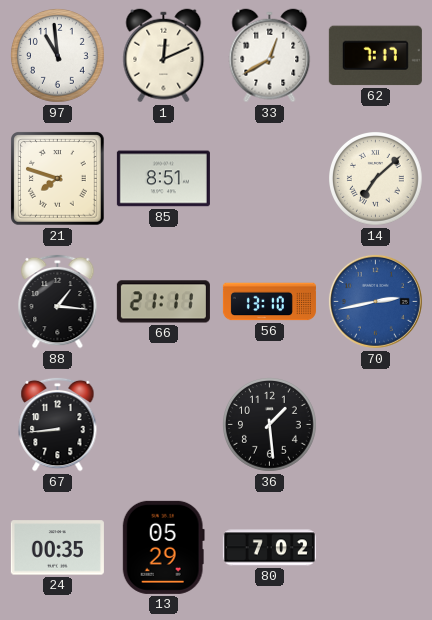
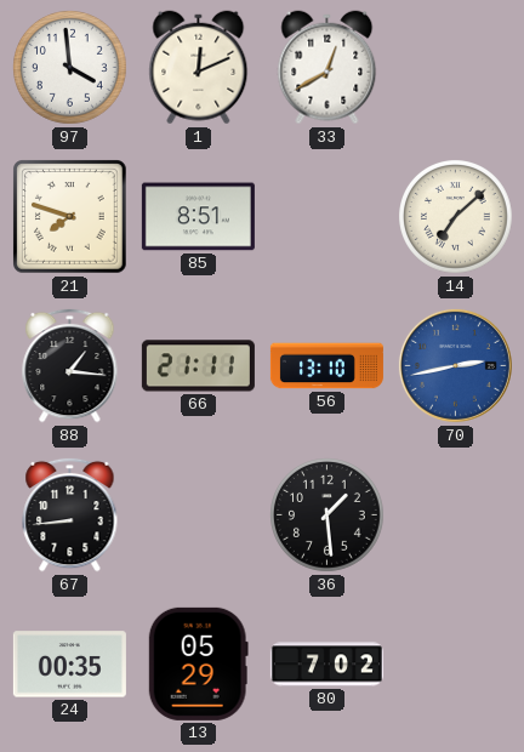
97: 10:59 -> 3:59
62: 7:17 -> none
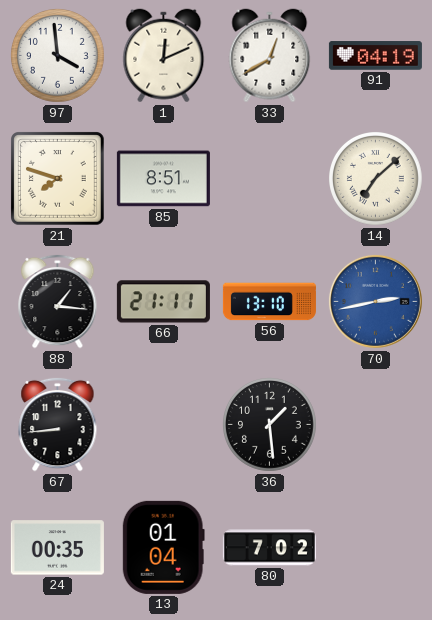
91: none -> 04:19
13: 05:29 -> 01:04
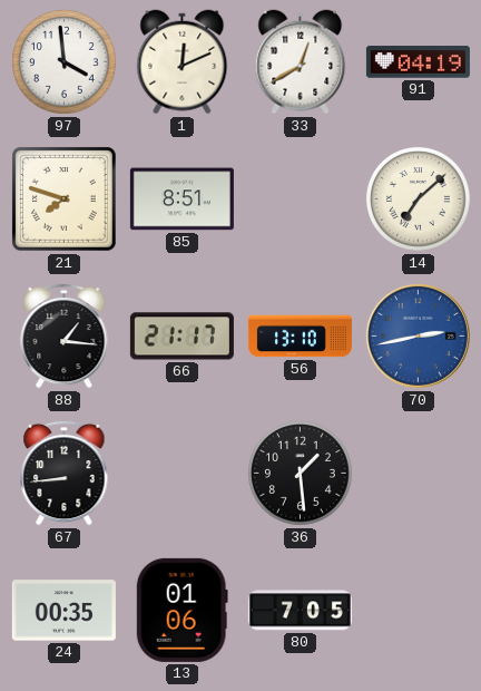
66: 21:11 -> 21:17
13: 01:04 -> 01:06
80: 7:02 -> 7:05
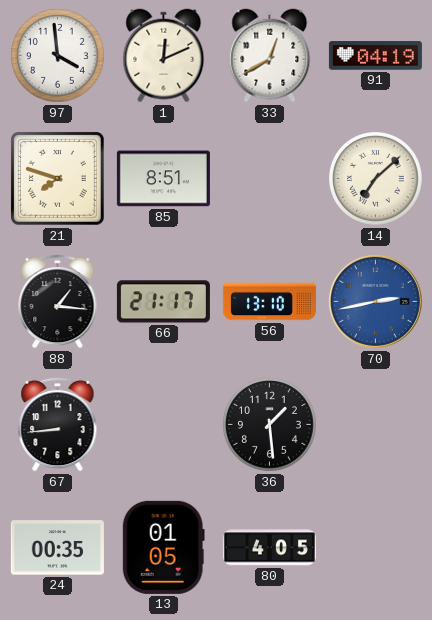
13: 01:06 -> 01:05
80: 7:05 -> 4:05
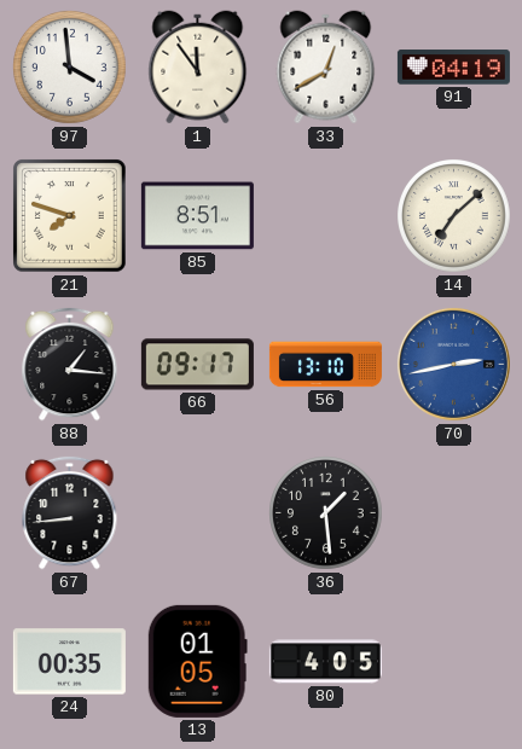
1: 12:11 -> 11:54
66: 21:17 -> 09:17
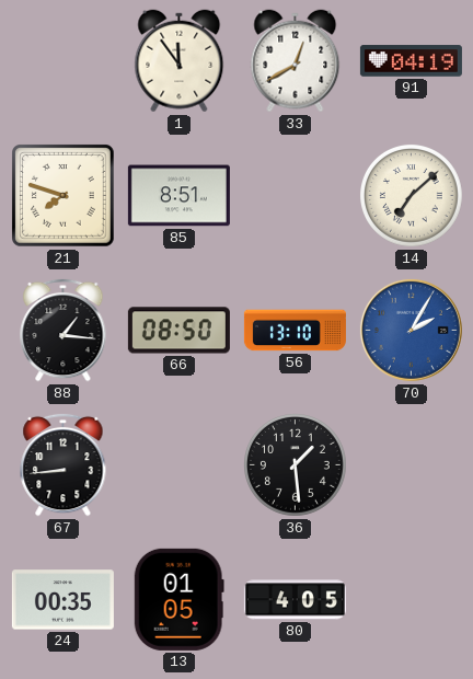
97: 3:59 -> none
66: 09:17 -> 08:50
70: 2:43 -> 2:05
